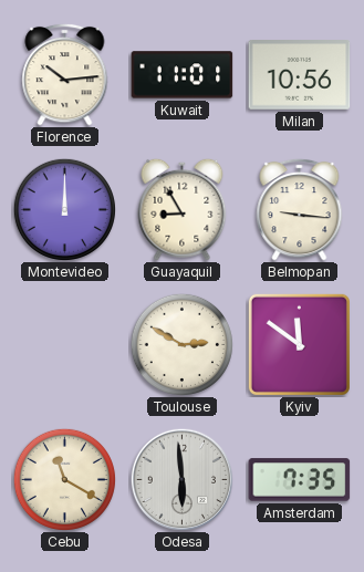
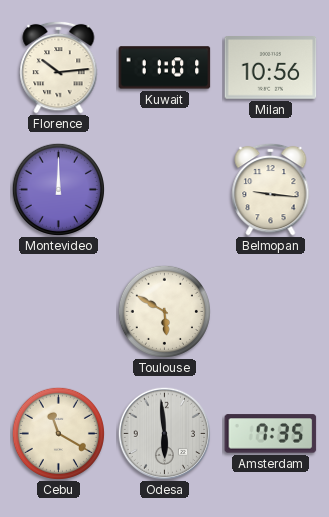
Guayaquil: 8:55 -> none
Toulouse: 2:50 -> 5:50
Kyiv: 11:51 -> none
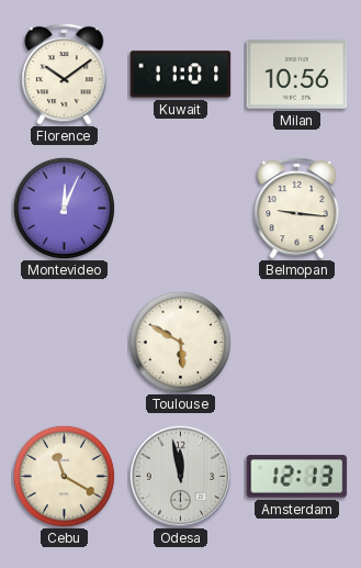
Florence: 10:14 -> 10:09
Montevideo: 12:00 -> 12:04
Odesa: 5:59 -> 11:58
Amsterdam: 7:35 -> 12:13
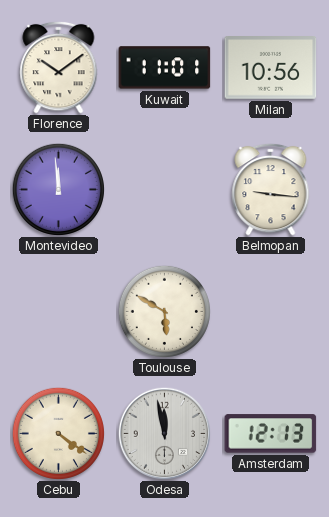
Montevideo: 12:04 -> 11:59
Cebu: 11:20 -> 4:21
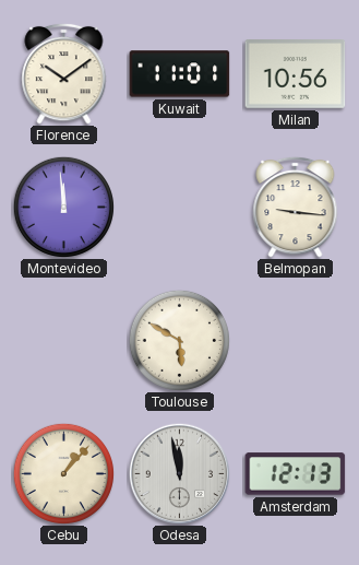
Cebu: 4:21 -> 1:07
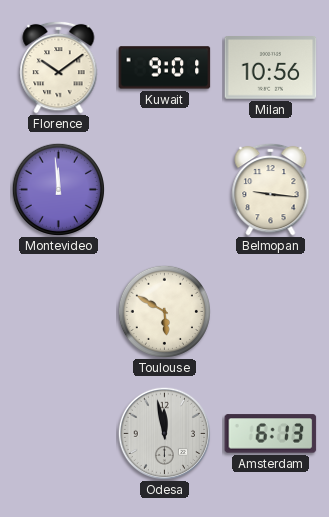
Kuwait: 11:01 -> 9:01
Cebu: 1:07 -> none
Amsterdam: 12:13 -> 6:13
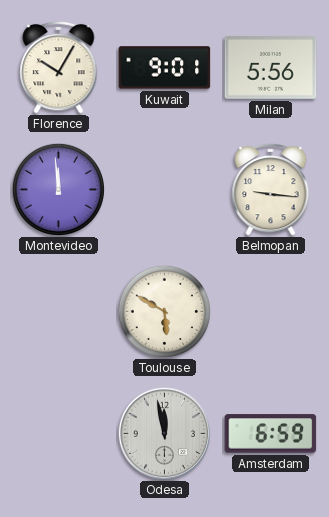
Florence: 10:09 -> 10:05
Milan: 10:56 -> 5:56
Amsterdam: 6:13 -> 6:59
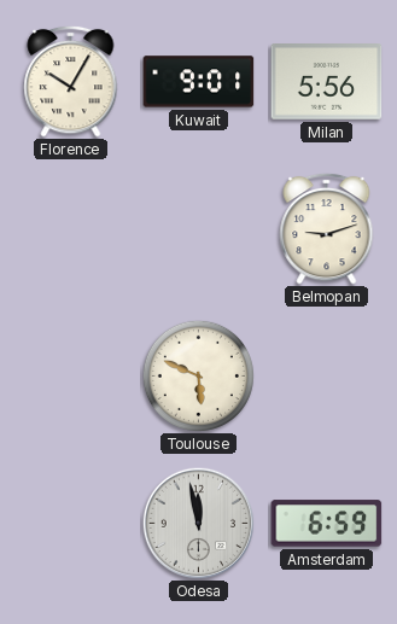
Montevideo: 11:59 -> none
Belmopan: 9:16 -> 9:12
Toulouse: 5:50 -> 5:49
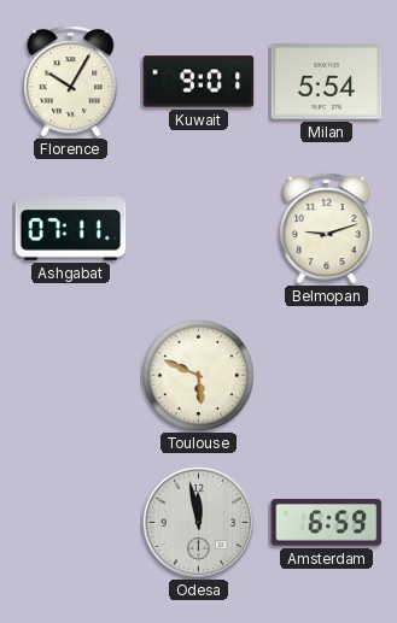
Milan: 5:56 -> 5:54
Ashgabat: none -> 07:11
